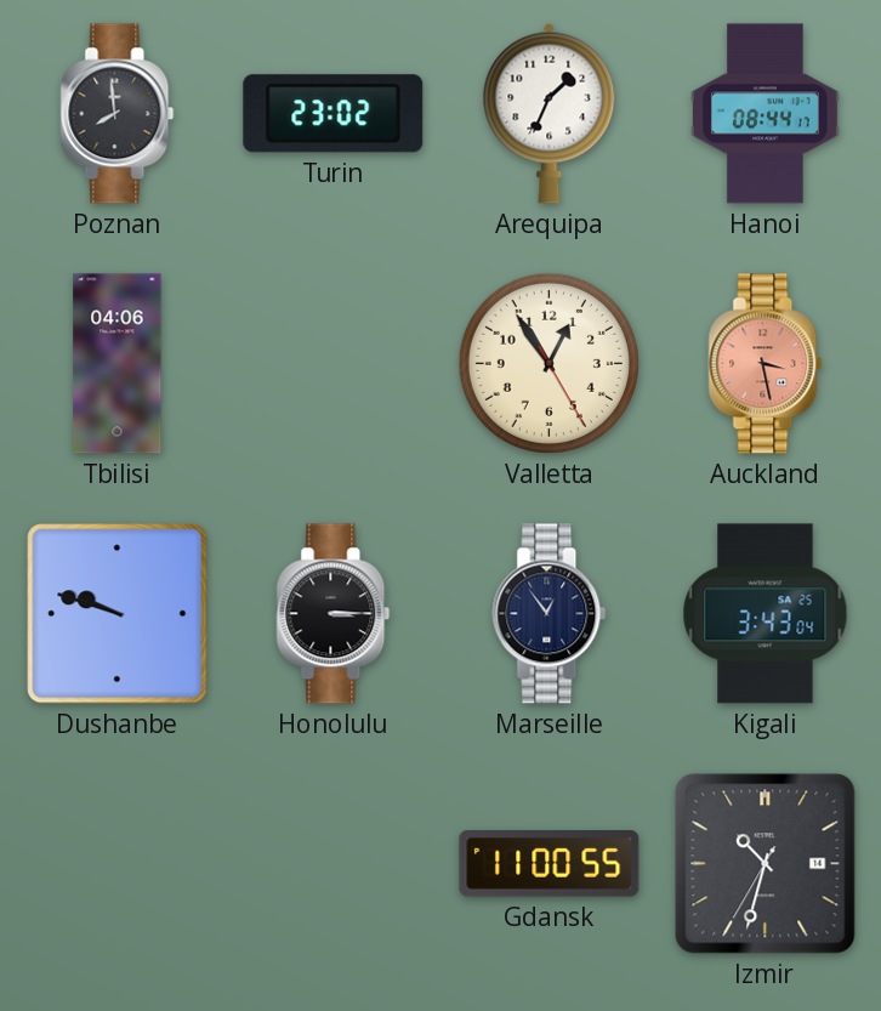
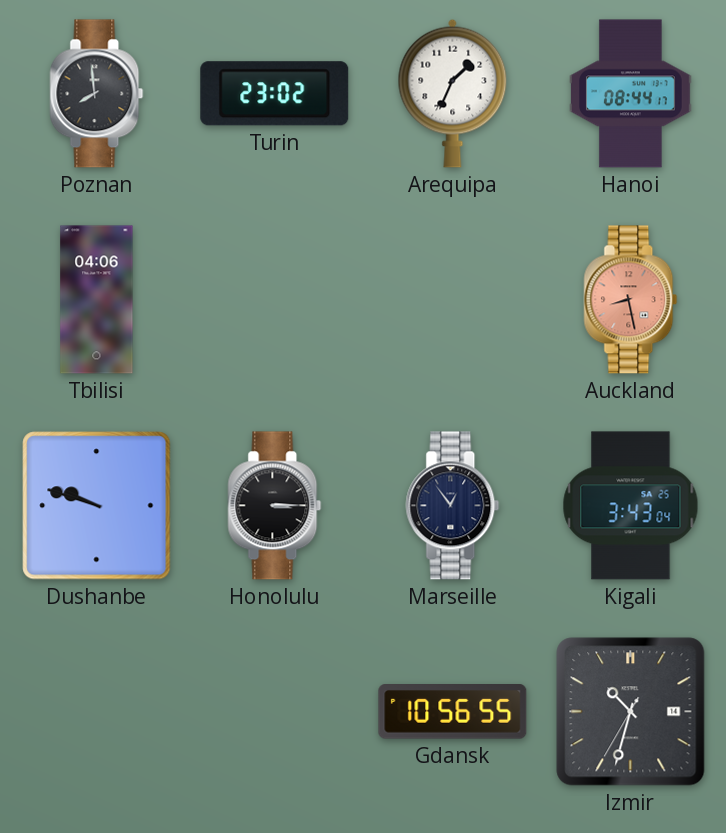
Valletta: 12:54 -> none
Auckland: 3:28 -> 8:28
Gdansk: 11:00 -> 10:56
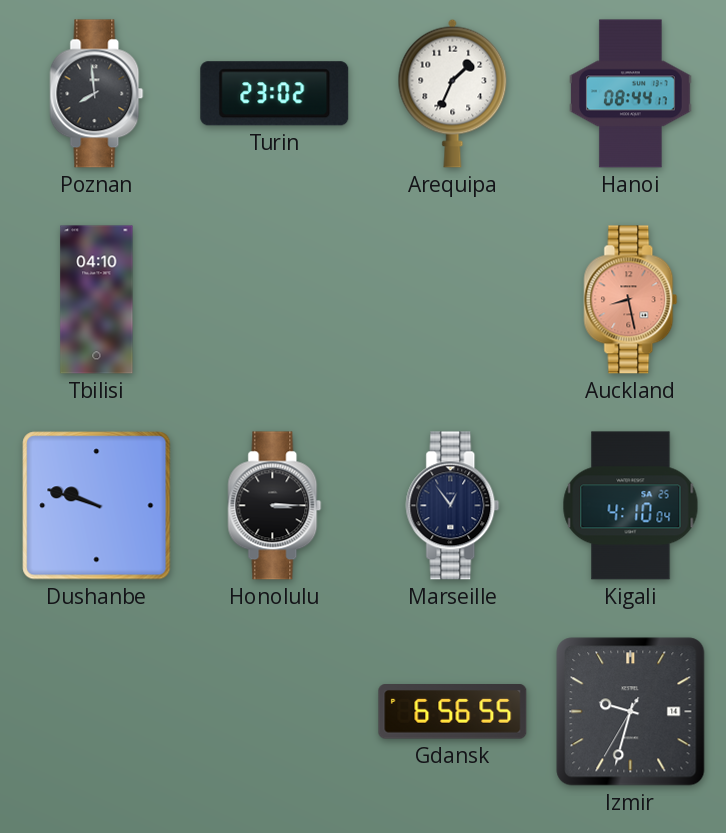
Tbilisi: 04:06 -> 04:10
Kigali: 3:43 -> 4:10
Gdansk: 10:56 -> 6:56
Izmir: 10:32 -> 9:32
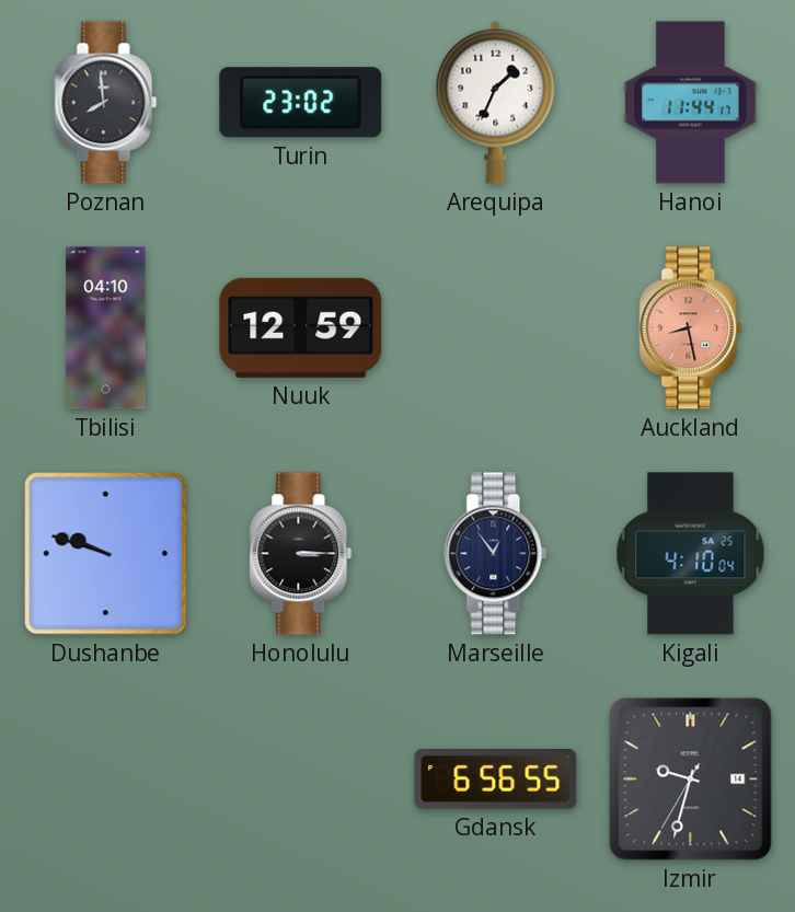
Hanoi: 08:44 -> 11:44
Nuuk: none -> 12:59
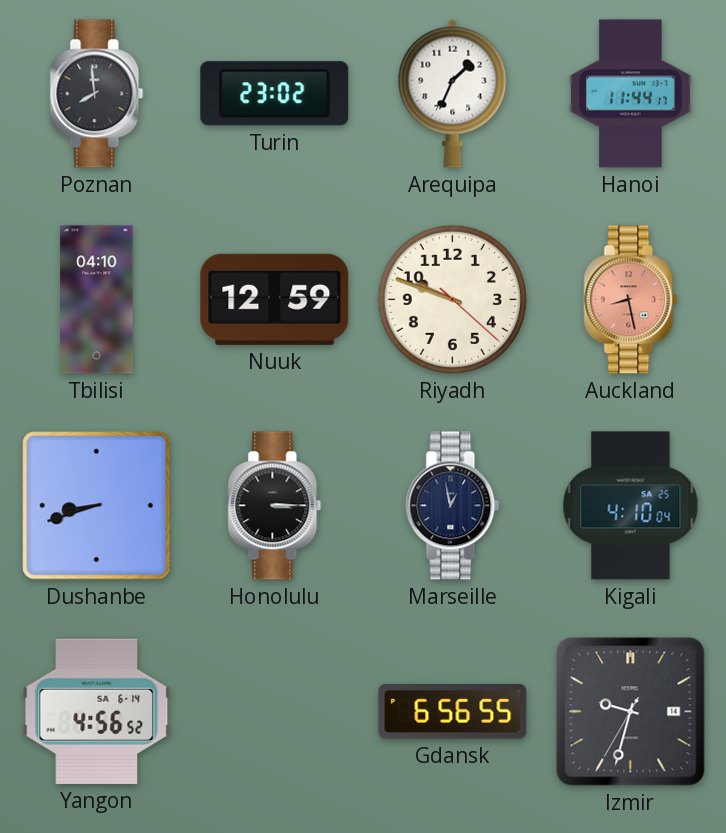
Riyadh: none -> 9:48
Dushanbe: 9:48 -> 8:42
Marseille: 12:54 -> 12:58
Yangon: none -> 4:56
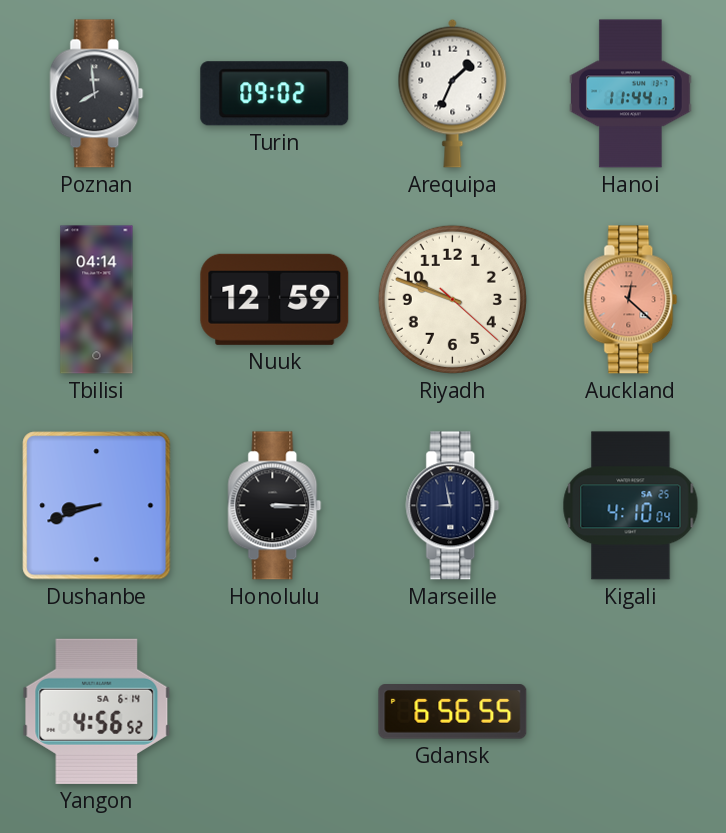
Turin: 23:02 -> 09:02
Tbilisi: 04:10 -> 04:14
Auckland: 8:28 -> 12:22
Marseille: 12:58 -> 8:58
Izmir: 9:32 -> none
